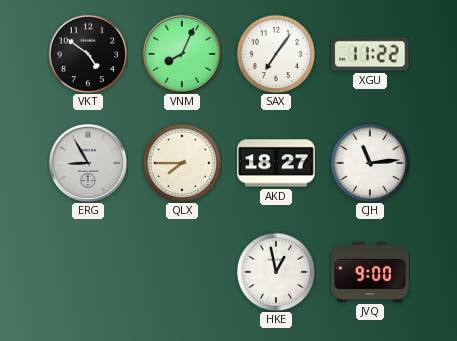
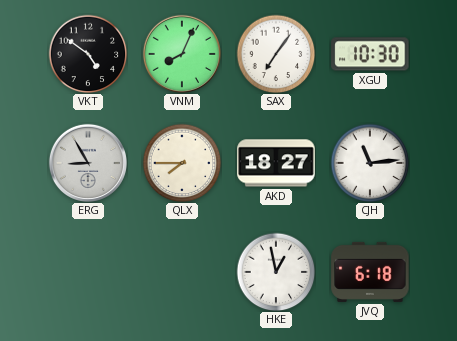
XGU: 11:22 -> 10:30
JVQ: 9:00 -> 6:18
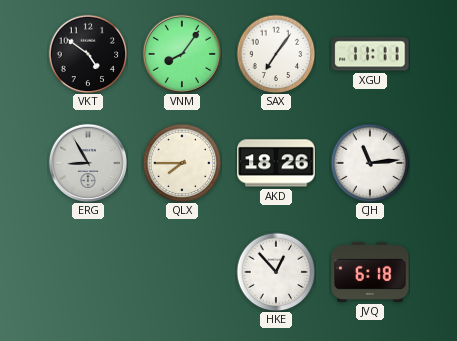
VNM: 8:04 -> 8:06
XGU: 10:30 -> 11:11
AKD: 18:27 -> 18:26
HKE: 12:58 -> 12:53
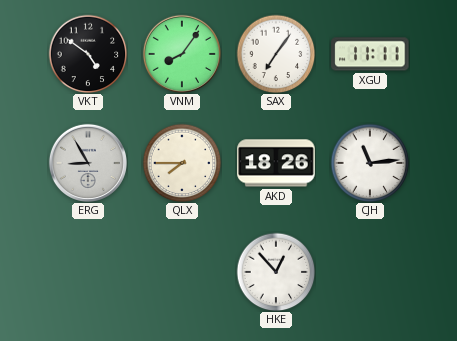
JVQ: 6:18 -> none
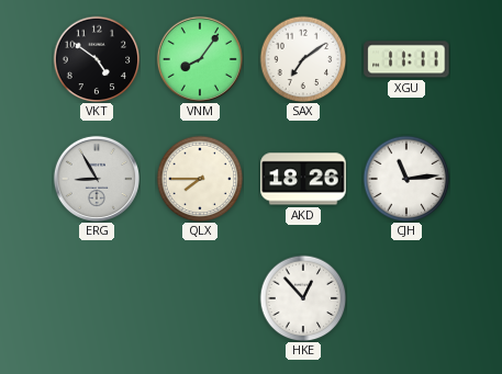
SAX: 7:06 -> 7:09
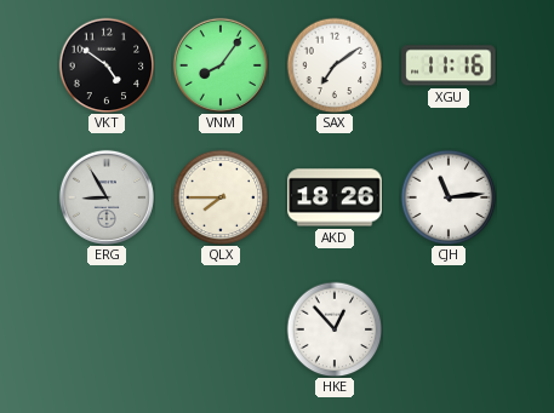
XGU: 11:11 -> 11:16
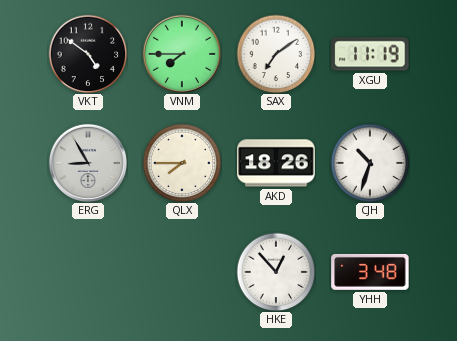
VNM: 8:06 -> 7:45
XGU: 11:16 -> 11:19
CJH: 11:14 -> 10:33
YHH: none -> 3:48
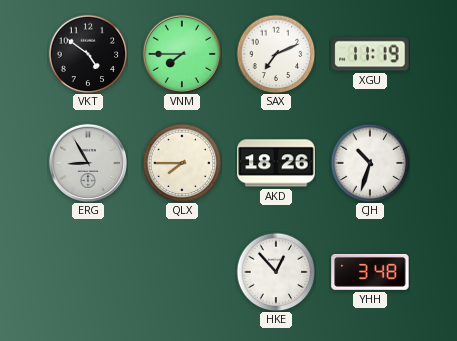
SAX: 7:09 -> 7:11
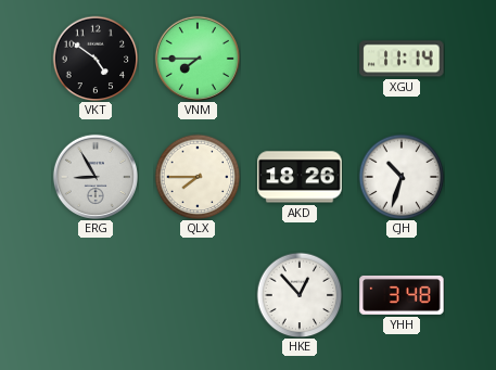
SAX: 7:11 -> none
XGU: 11:19 -> 11:14
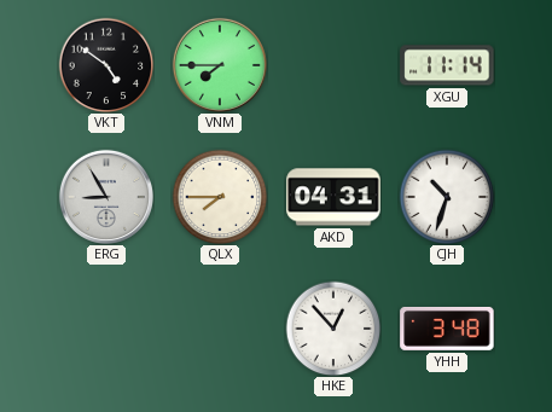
AKD: 18:26 -> 04:31
